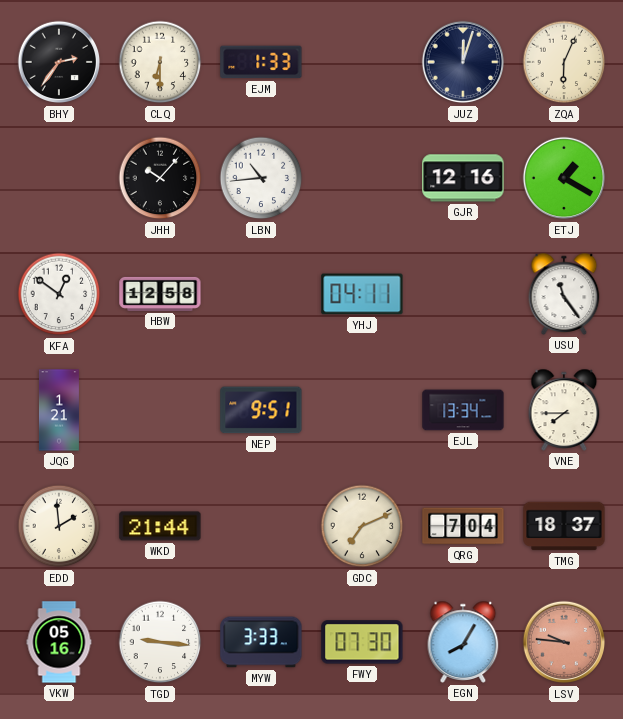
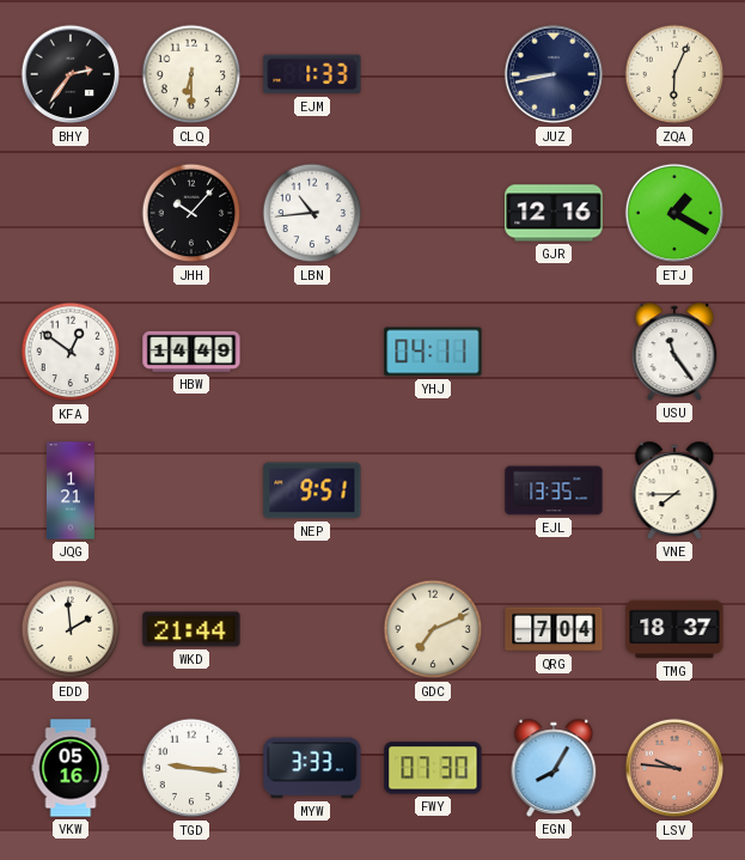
JUZ: 12:03 -> 8:43
HBW: 12:58 -> 14:49
EJL: 13:34 -> 13:35
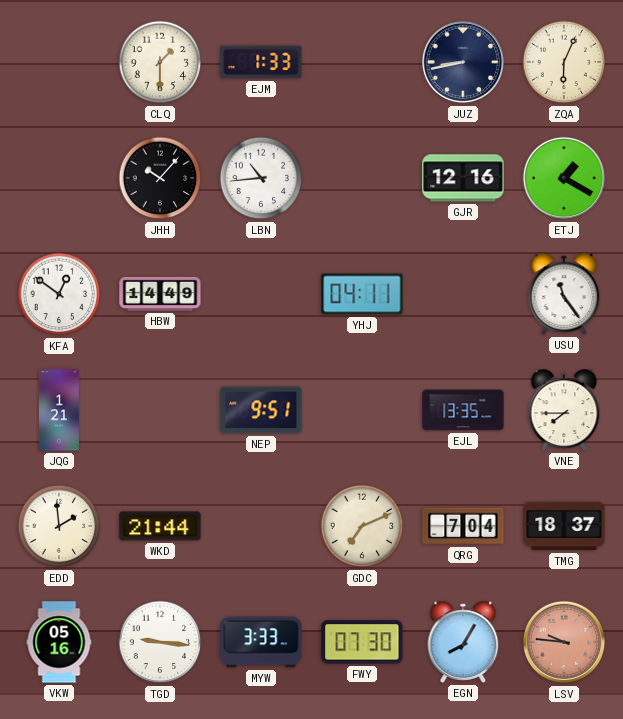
BHY: 2:36 -> none
CLQ: 6:30 -> 1:30
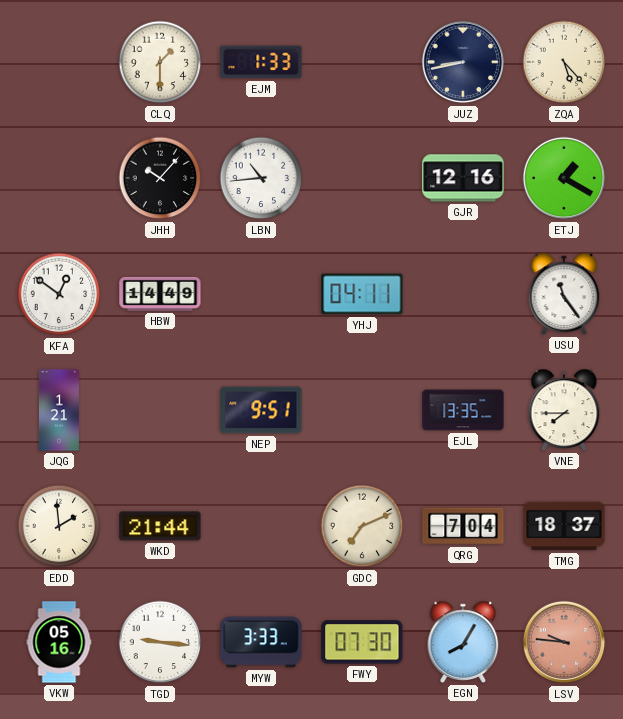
ZQA: 6:04 -> 5:23
